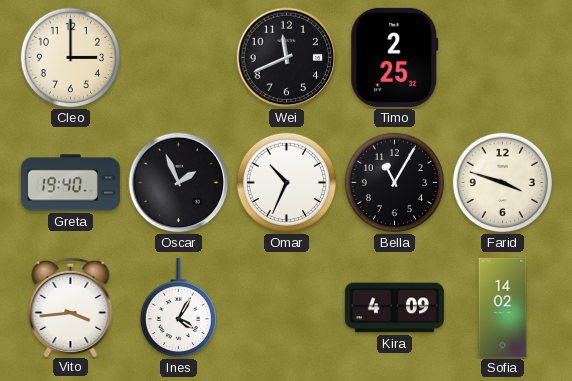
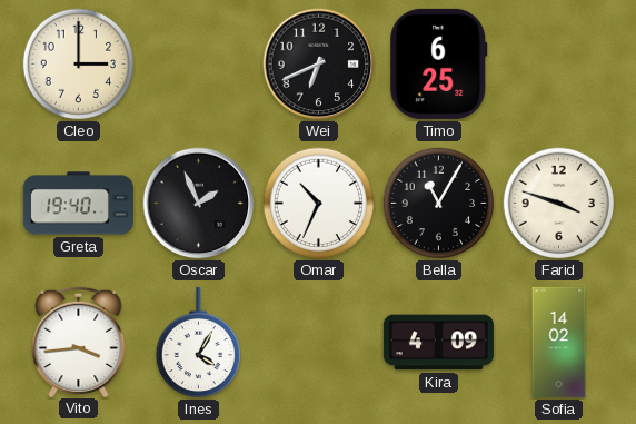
Wei: 11:41 -> 6:41
Timo: 2:25 -> 6:25
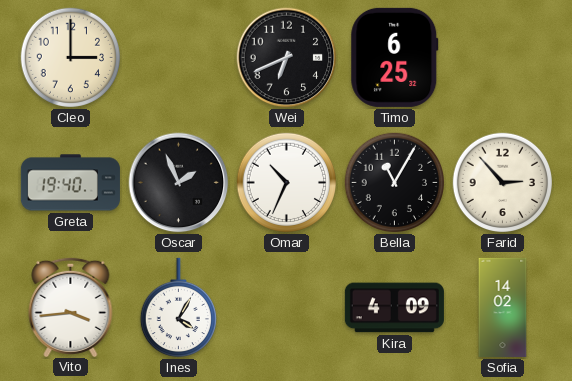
Farid: 3:48 -> 2:53
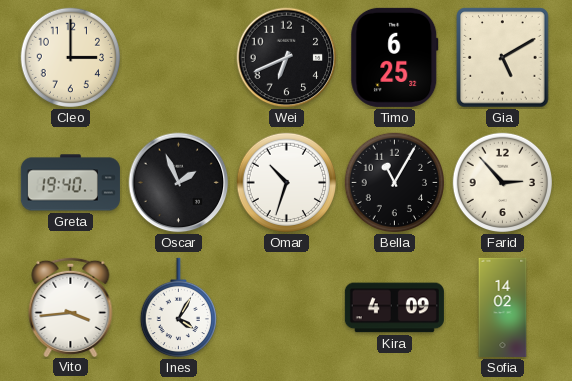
Gia: none -> 5:10
Omar: 10:34 -> 10:33
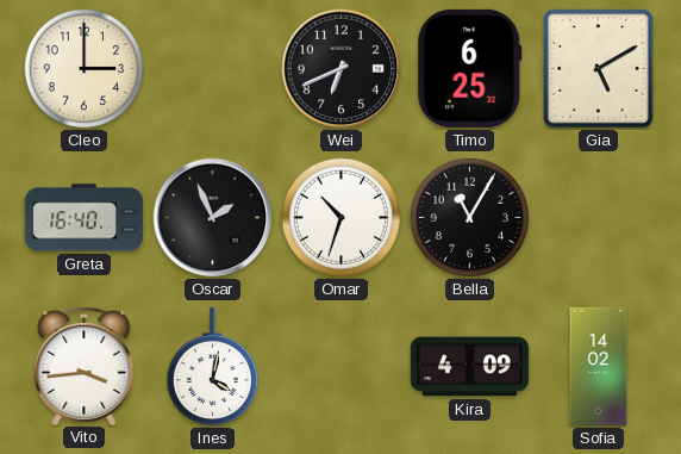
Greta: 19:40 -> 16:40
Farid: 2:53 -> none
Ines: 4:05 -> 4:02
